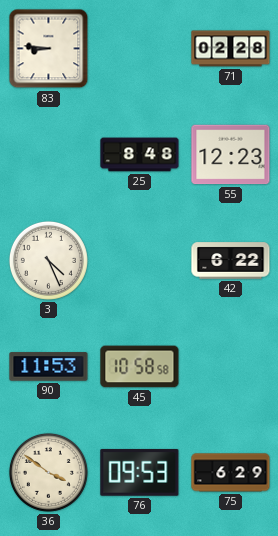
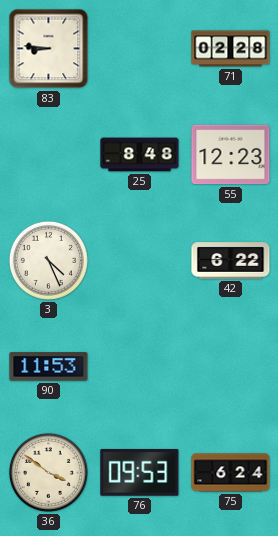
45: 10:58 -> none
75: 6:29 -> 6:24
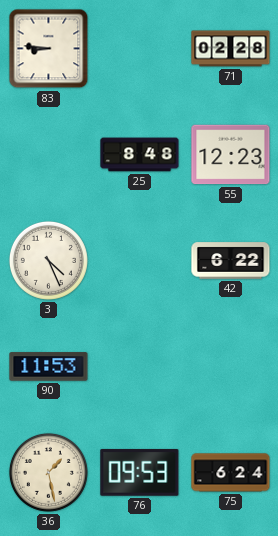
36: 3:51 -> 1:28
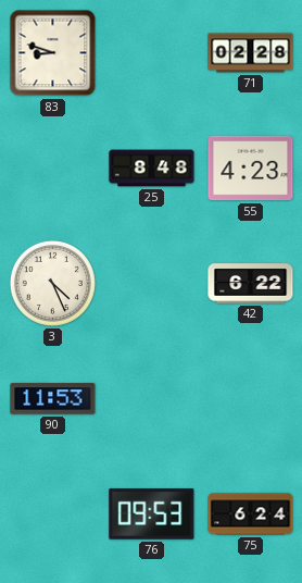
83: 8:46 -> 8:48
55: 12:23 -> 4:23
36: 1:28 -> none
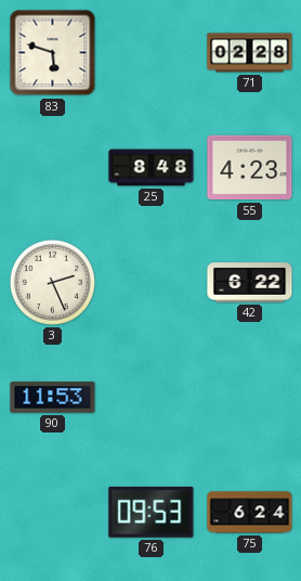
83: 8:48 -> 5:48
3: 4:26 -> 2:26
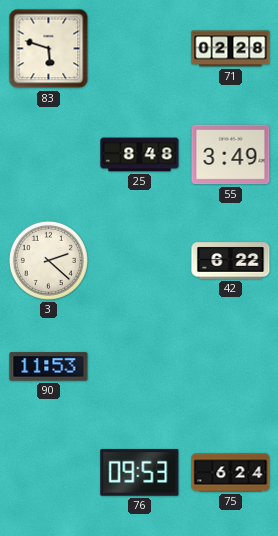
55: 4:23 -> 3:49
3: 2:26 -> 2:22
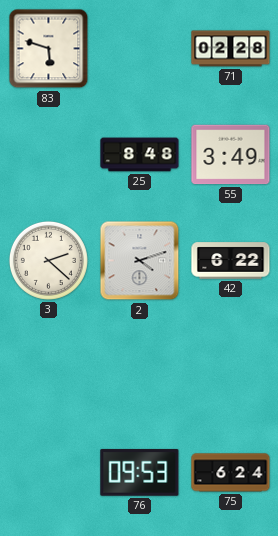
2: none -> 4:12
90: 11:53 -> none
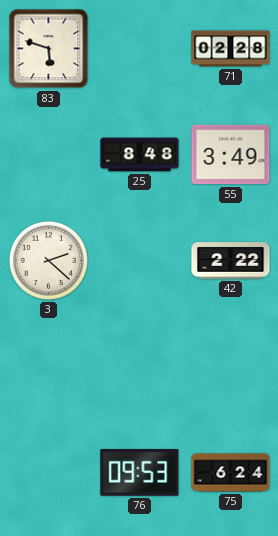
2: 4:12 -> none
42: 6:22 -> 2:22
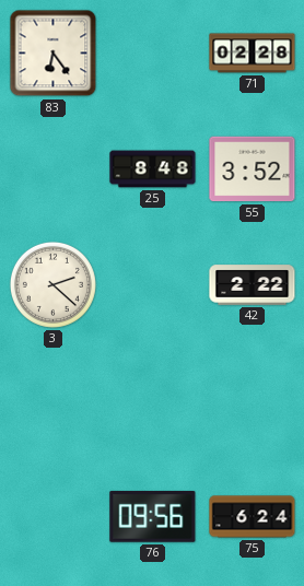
83: 5:48 -> 6:24
55: 3:49 -> 3:52
76: 09:53 -> 09:56
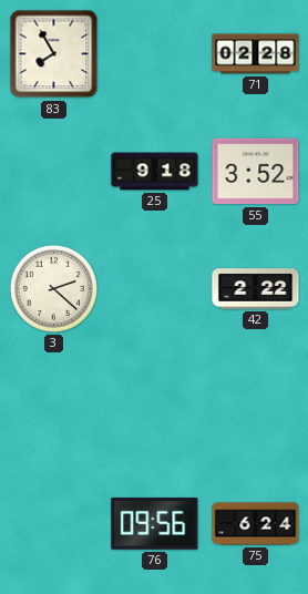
83: 6:24 -> 7:55
25: 8:48 -> 9:18
